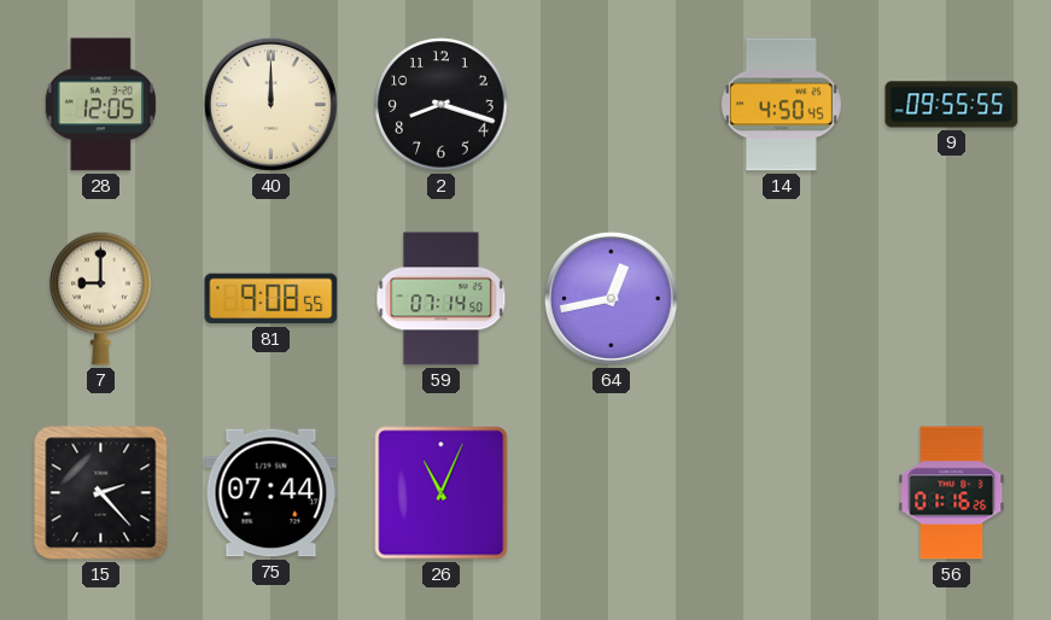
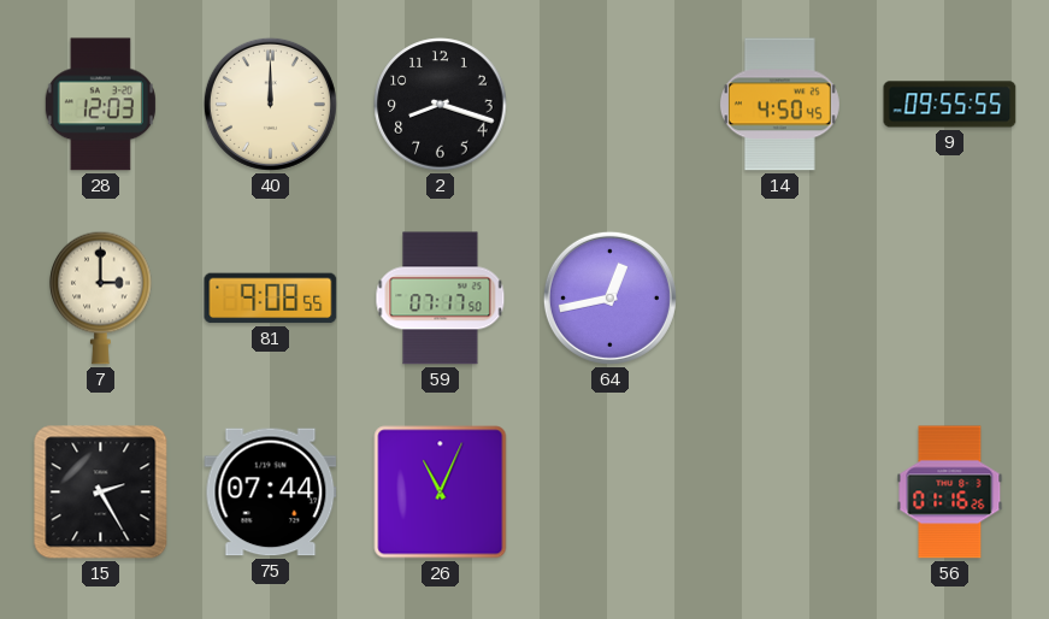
28: 12:05 -> 12:03
7: 9:00 -> 3:00
59: 07:14 -> 07:17
15: 2:23 -> 2:25
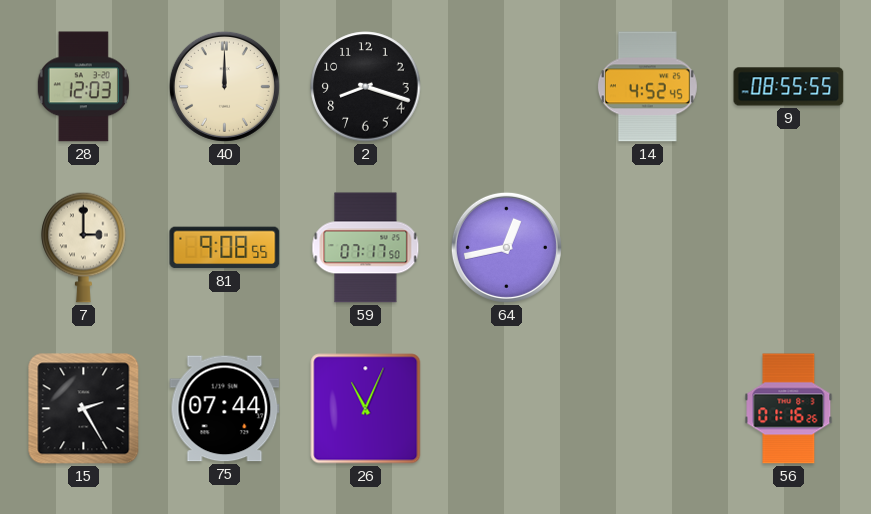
14: 4:50 -> 4:52
9: 09:55 -> 08:55
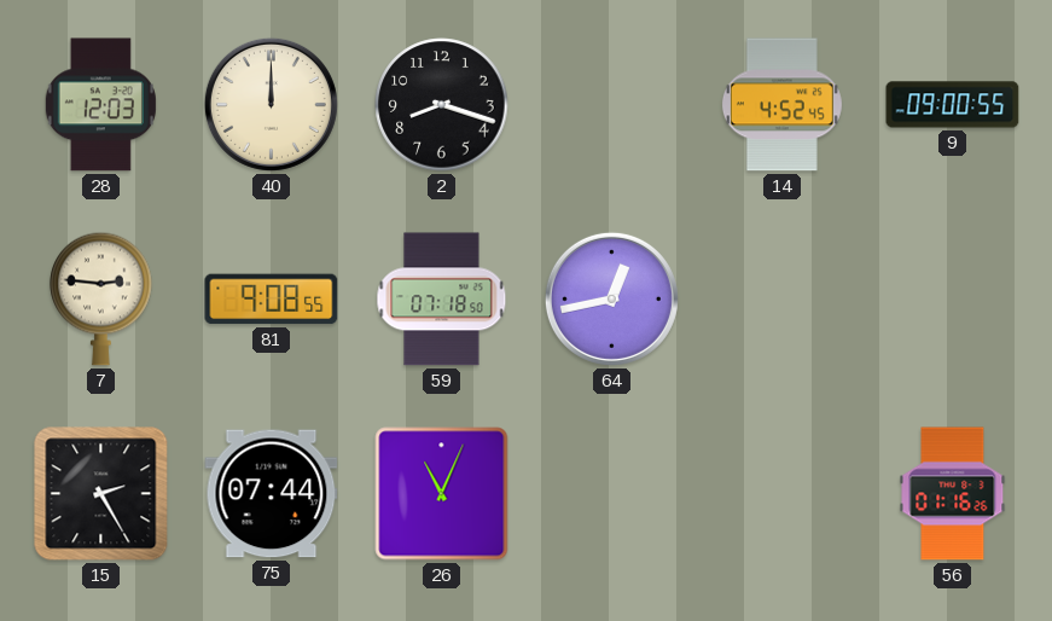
9: 08:55 -> 09:00
7: 3:00 -> 2:46
59: 07:17 -> 07:18
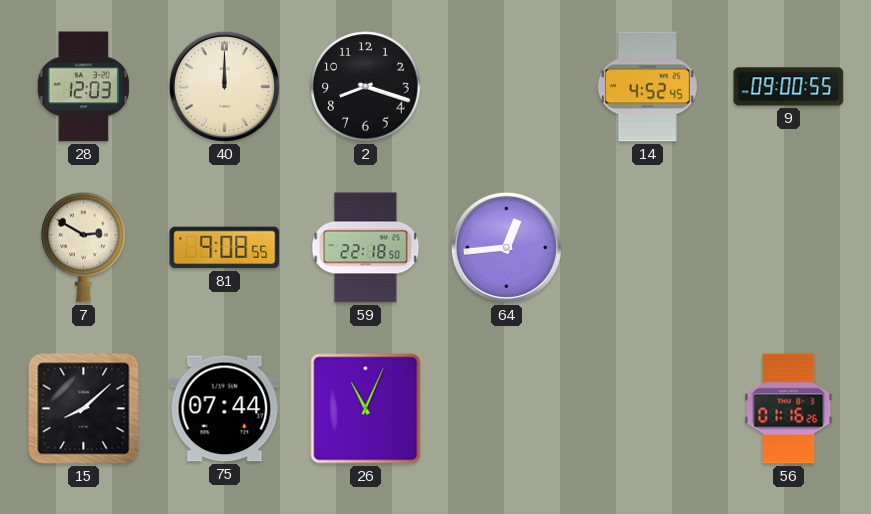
7: 2:46 -> 2:50
59: 07:18 -> 22:18
64: 12:43 -> 12:44
15: 2:25 -> 8:08
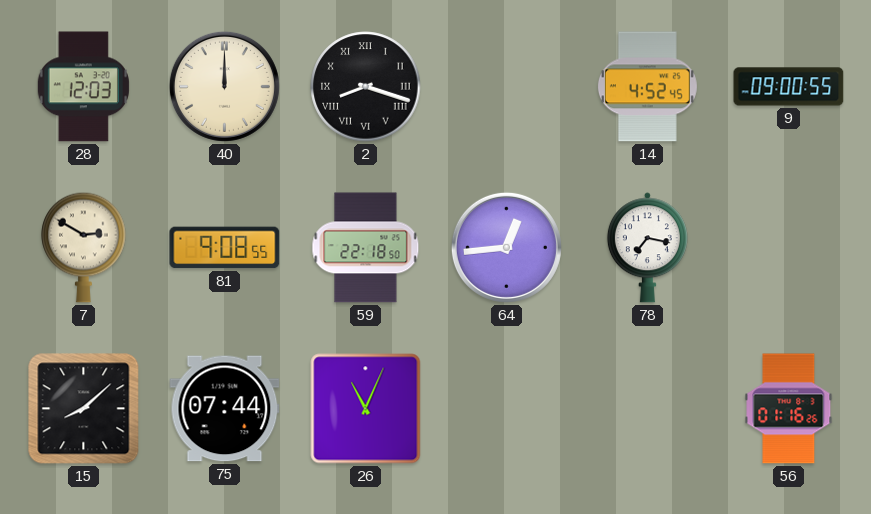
2 numerals: Arabic -> Roman
78: none -> 7:17
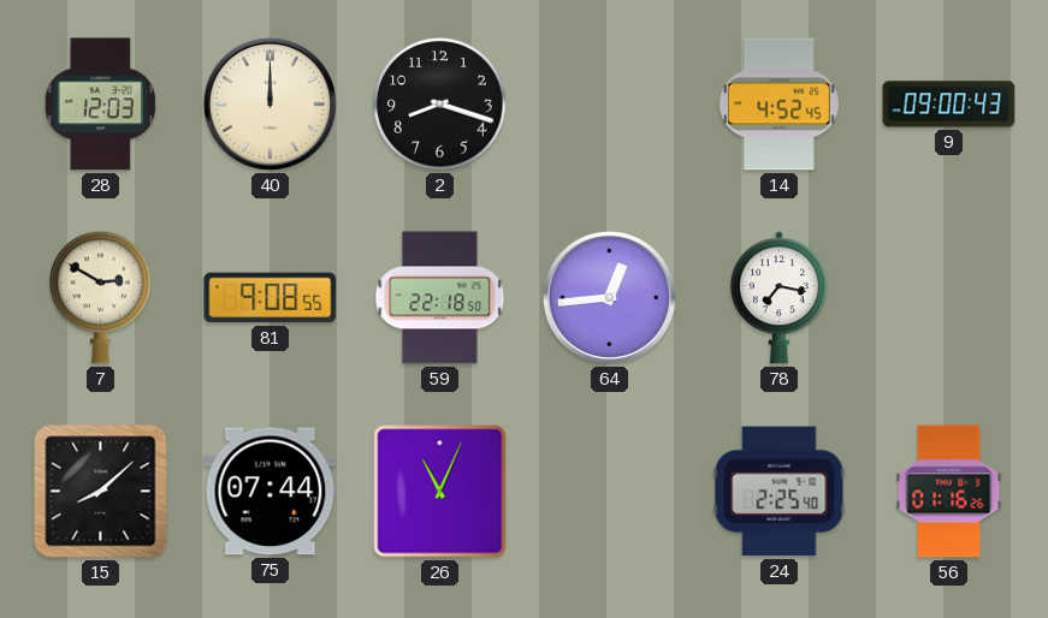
2 numerals: Roman -> Arabic
9: 09:00:55 -> 09:00:43
24: none -> 2:25
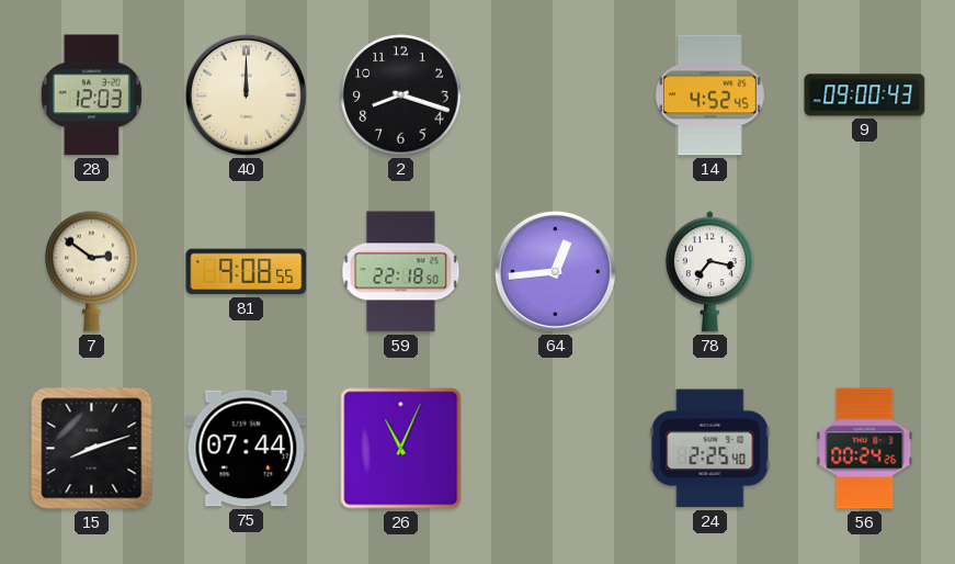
7: 2:50 -> 2:51
15: 8:08 -> 8:12
56: 01:16 -> 00:24
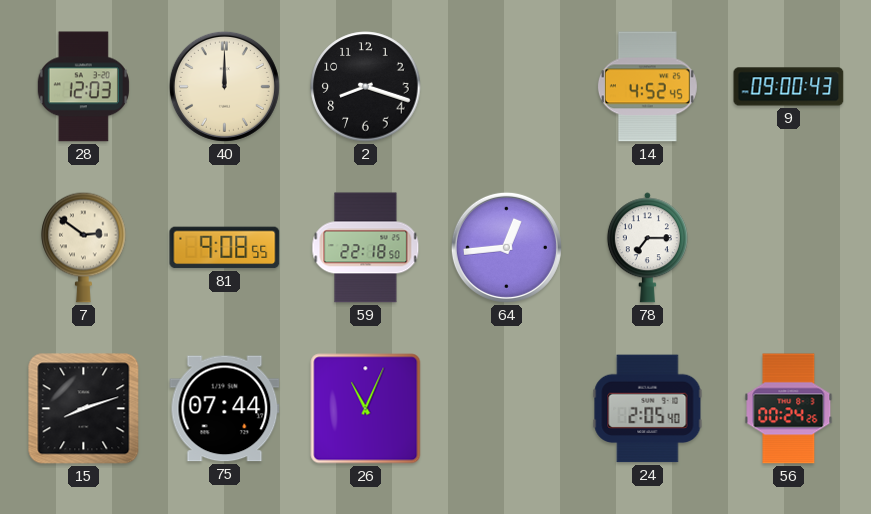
78: 7:17 -> 7:15
24: 2:25 -> 2:05
